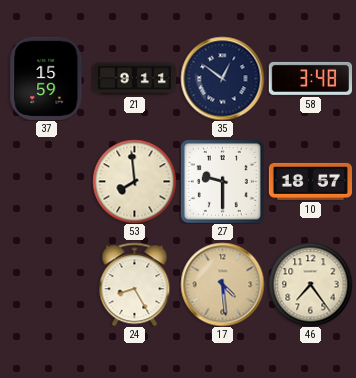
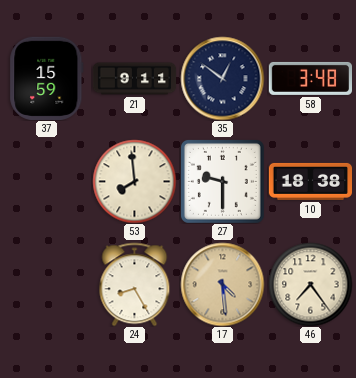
10: 18:57 -> 18:38
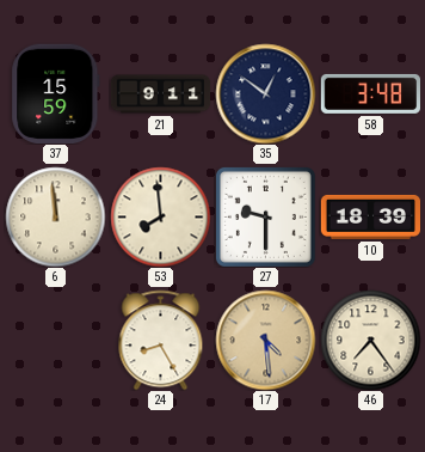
6: none -> 11:59
10: 18:38 -> 18:39
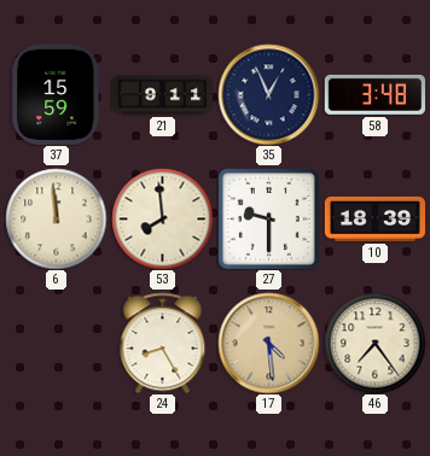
35: 12:51 -> 12:56
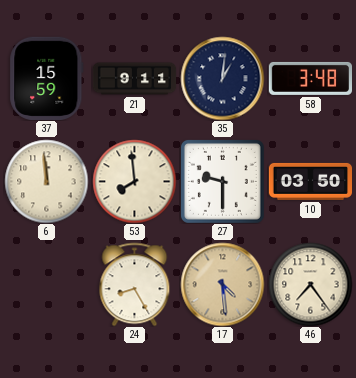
35: 12:56 -> 1:01
10: 18:39 -> 03:50
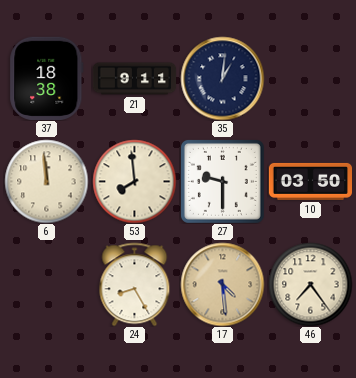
37: 15:59 -> 18:38
58: 3:48 -> none
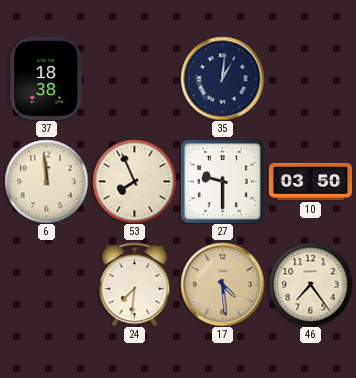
21: 9:11 -> none
53: 7:59 -> 7:56
24: 8:25 -> 7:31
